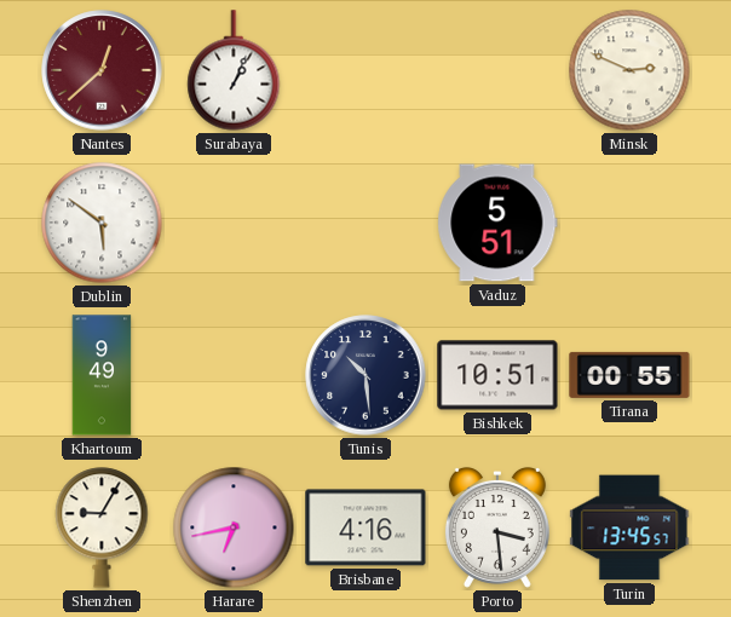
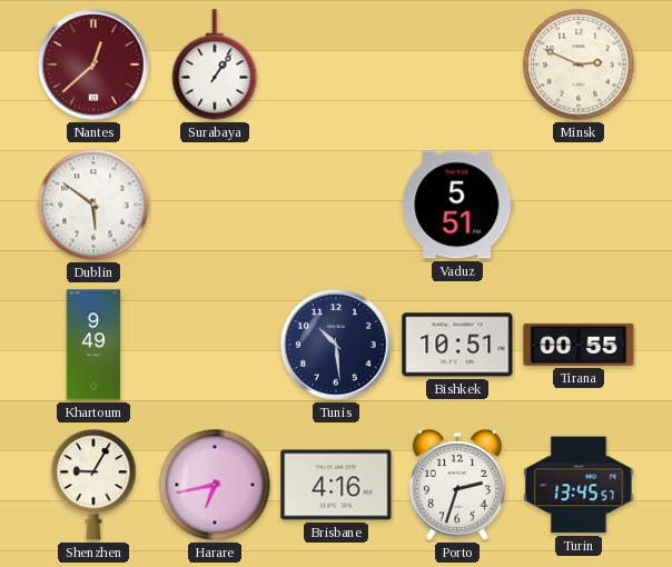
Surabaya: 1:04 -> 1:06
Porto: 3:29 -> 2:33
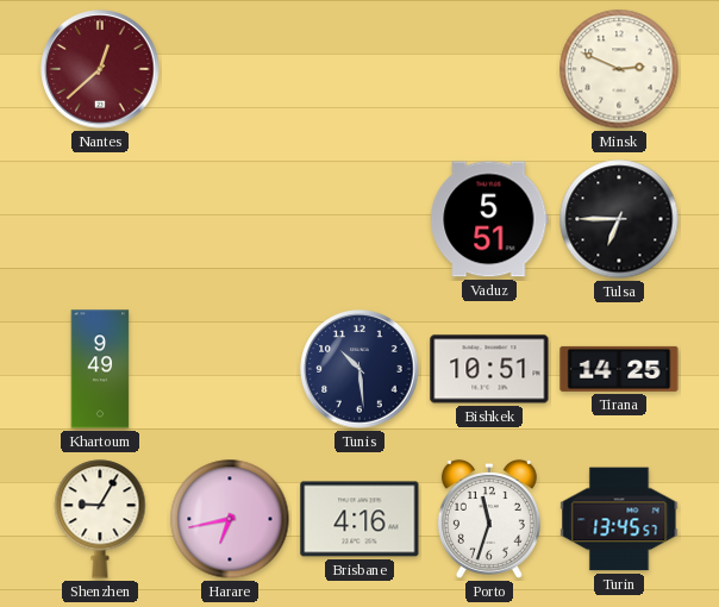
Surabaya: 1:06 -> none
Dublin: 5:51 -> none
Tulsa: none -> 6:45
Tirana: 00:55 -> 14:25
Porto: 2:33 -> 11:33
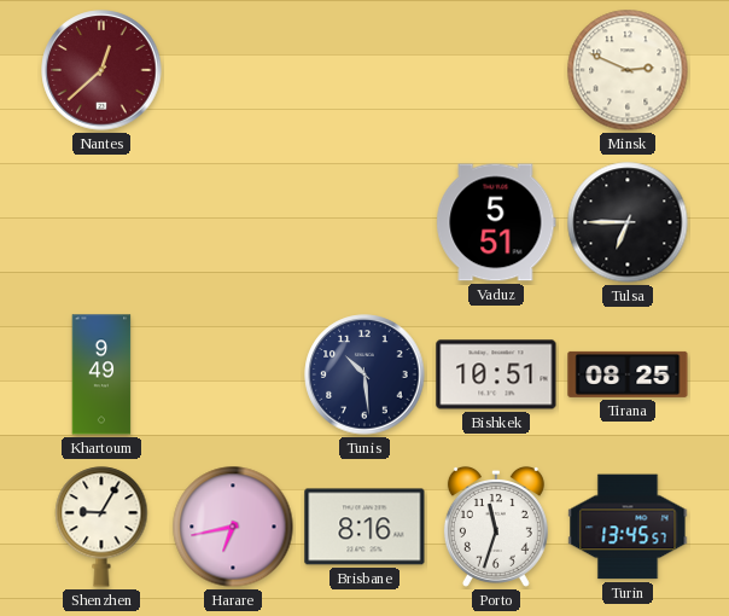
Tirana: 14:25 -> 08:25
Brisbane: 4:16 -> 8:16
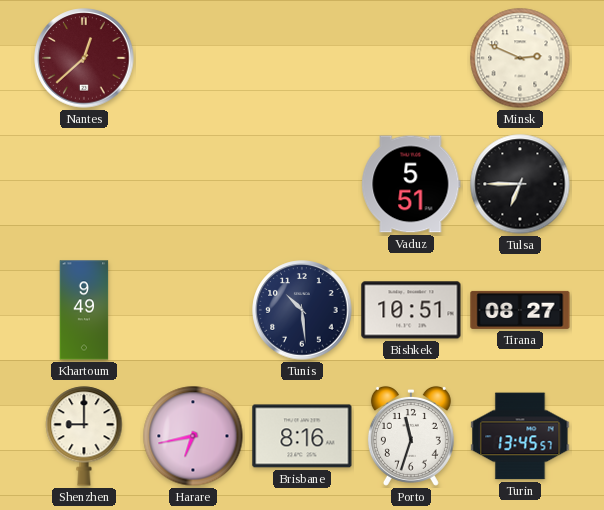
Tirana: 08:25 -> 08:27
Shenzhen: 9:05 -> 9:00
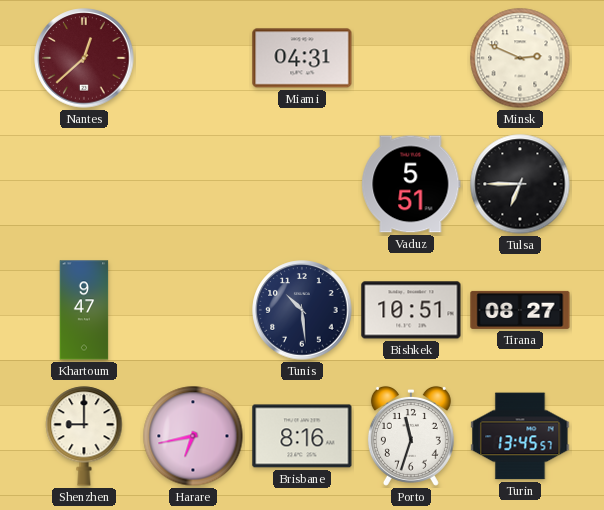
Miami: none -> 04:31
Khartoum: 9:49 -> 9:47
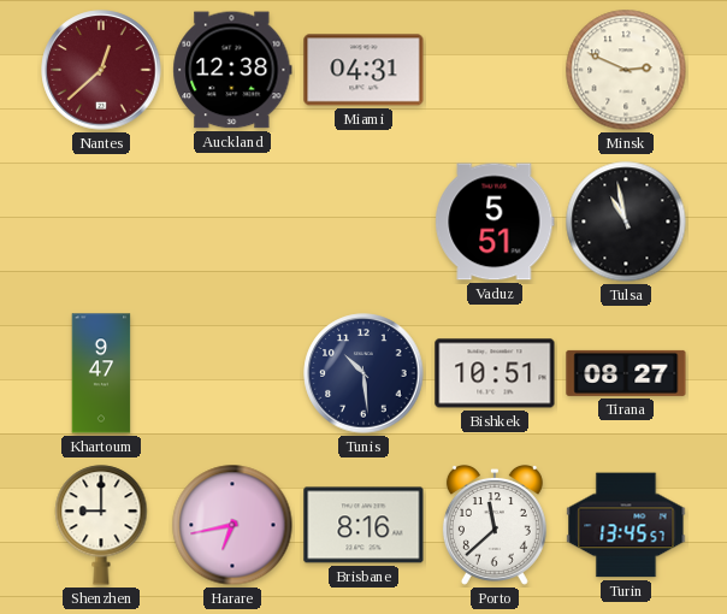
Auckland: none -> 12:38
Tulsa: 6:45 -> 10:58
Porto: 11:33 -> 11:38
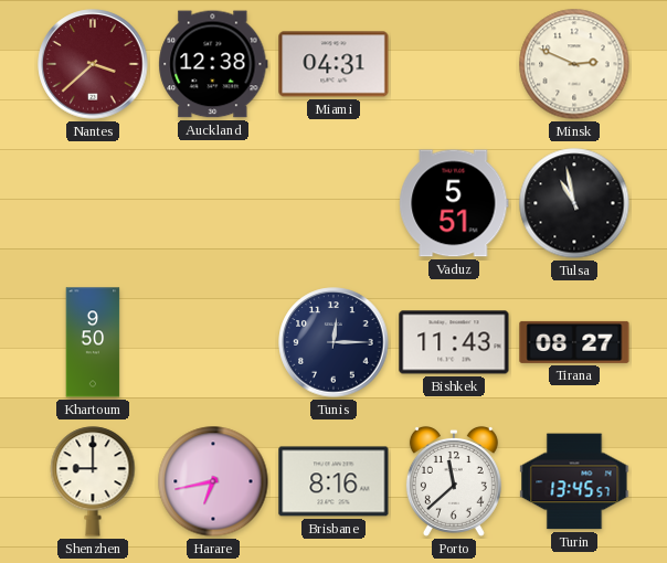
Nantes: 12:38 -> 3:38
Khartoum: 9:47 -> 9:50
Tunis: 10:29 -> 12:15
Bishkek: 10:51 -> 11:43
